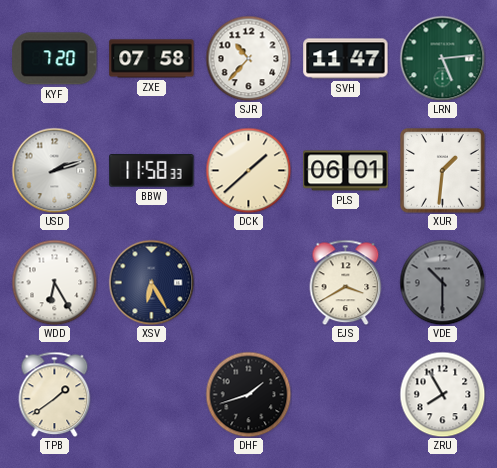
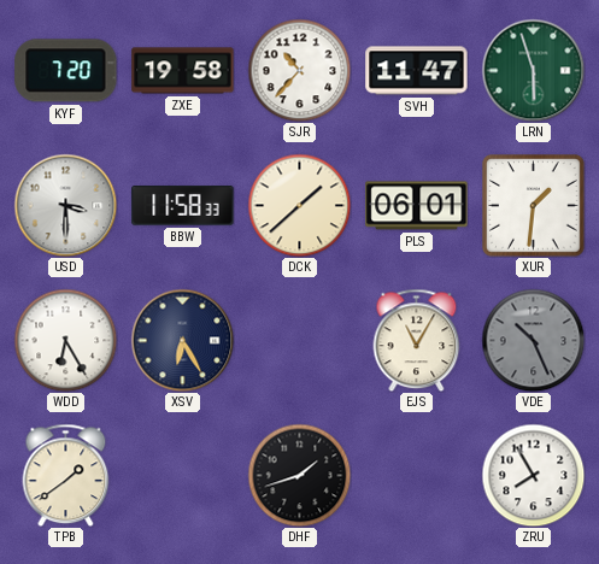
ZXE: 07:58 -> 19:58
LRN: 5:14 -> 5:57
USD: 2:12 -> 3:30
EJS: 3:40 -> 11:05
VDE: 10:30 -> 10:26
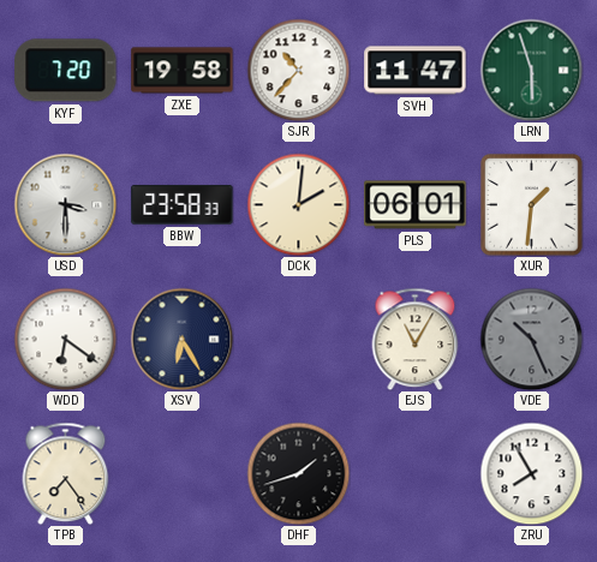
BBW: 11:58 -> 23:58
DCK: 1:38 -> 2:01
WDD: 6:25 -> 6:21
TPB: 1:39 -> 7:24
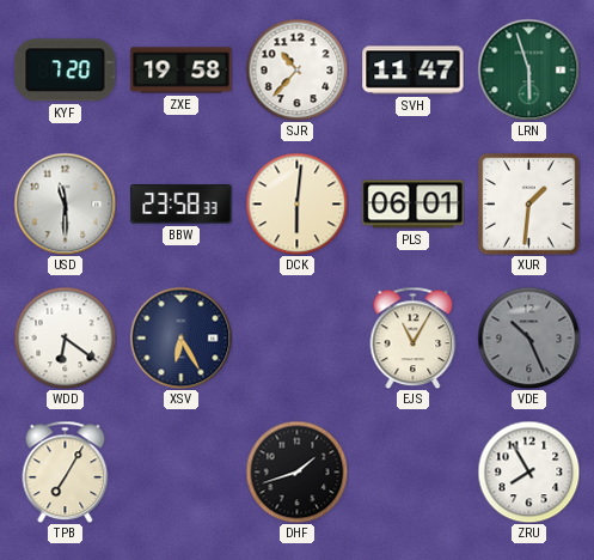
USD: 3:30 -> 11:30
DCK: 2:01 -> 6:01
TPB: 7:24 -> 7:05
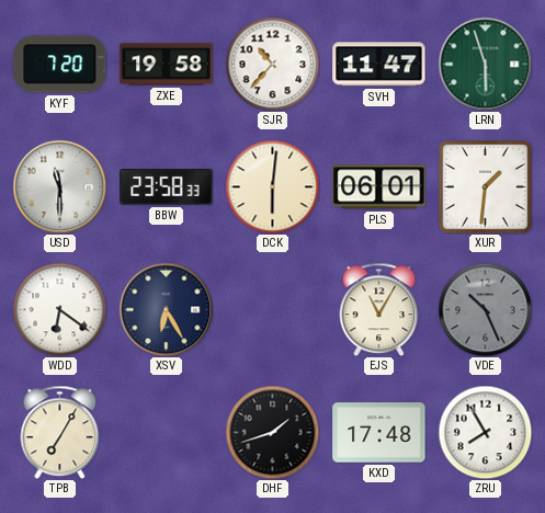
KXD: none -> 17:48
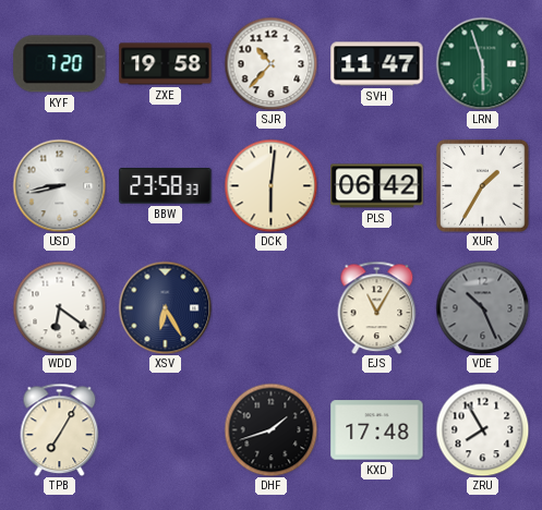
USD: 11:30 -> 8:43
PLS: 06:01 -> 06:42
XUR: 1:31 -> 1:35
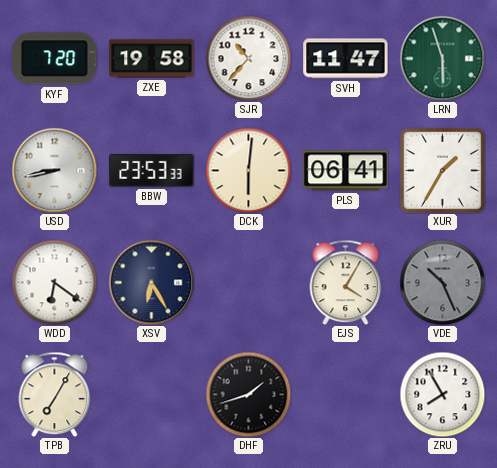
BBW: 23:58 -> 23:53
PLS: 06:42 -> 06:41
EJS: 11:05 -> 4:05
KXD: 17:48 -> none
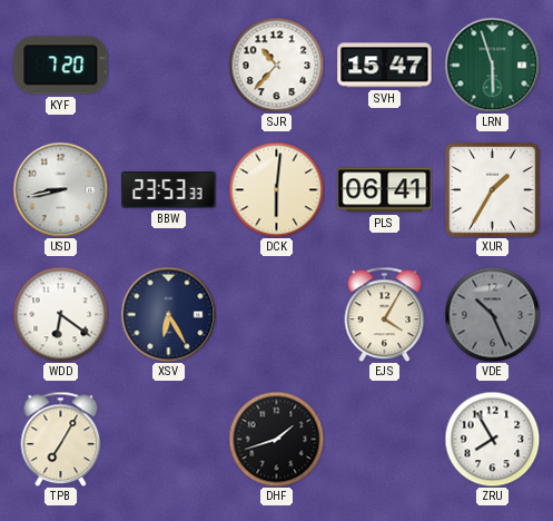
ZXE: 19:58 -> none
SVH: 11:47 -> 15:47
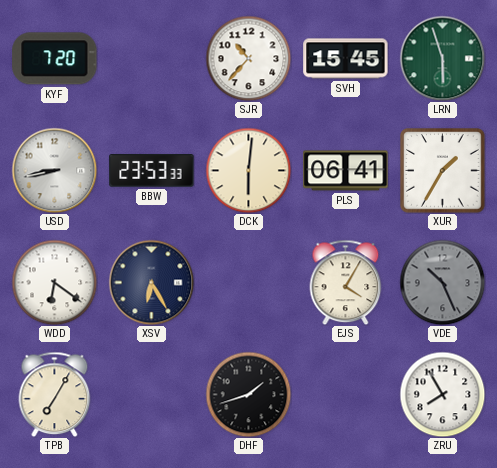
SVH: 15:47 -> 15:45
